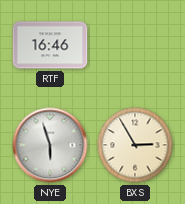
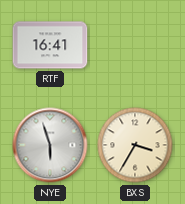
RTF: 16:46 -> 16:41
BXS: 2:55 -> 3:35
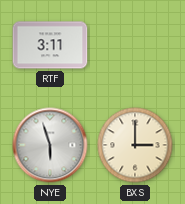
RTF: 16:41 -> 3:11
BXS: 3:35 -> 3:00
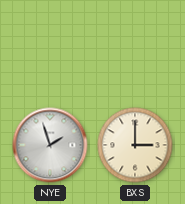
RTF: 3:11 -> none
NYE: 5:57 -> 1:57
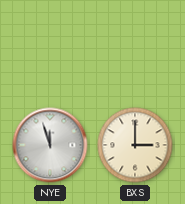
NYE: 1:57 -> 11:57
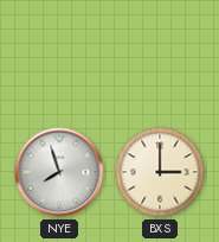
NYE: 11:57 -> 7:57
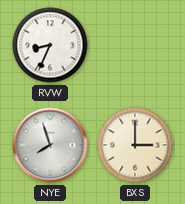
RVW: none -> 8:34
